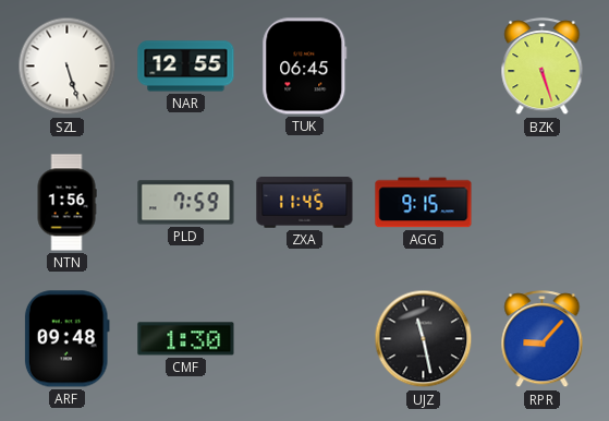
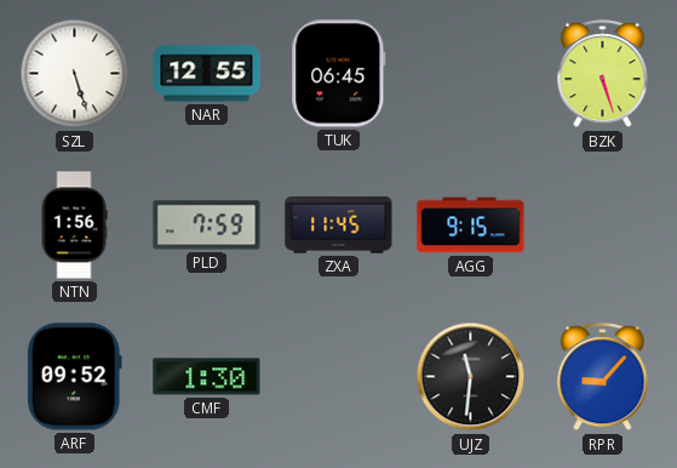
ARF: 09:48 -> 09:52
UJZ: 11:28 -> 11:31
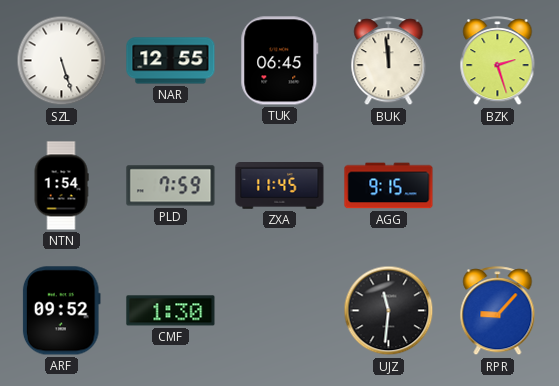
BUK: none -> 11:59
BZK: 5:27 -> 2:27
NTN: 1:56 -> 1:54
